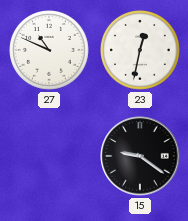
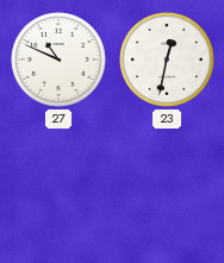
15: 9:21 -> none
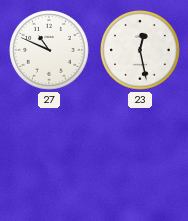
23: 12:32 -> 12:28
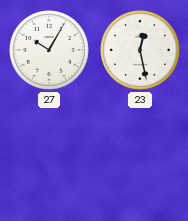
27: 10:49 -> 10:05
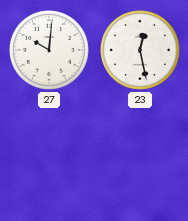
27: 10:05 -> 10:01
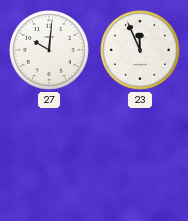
23: 12:28 -> 11:56
